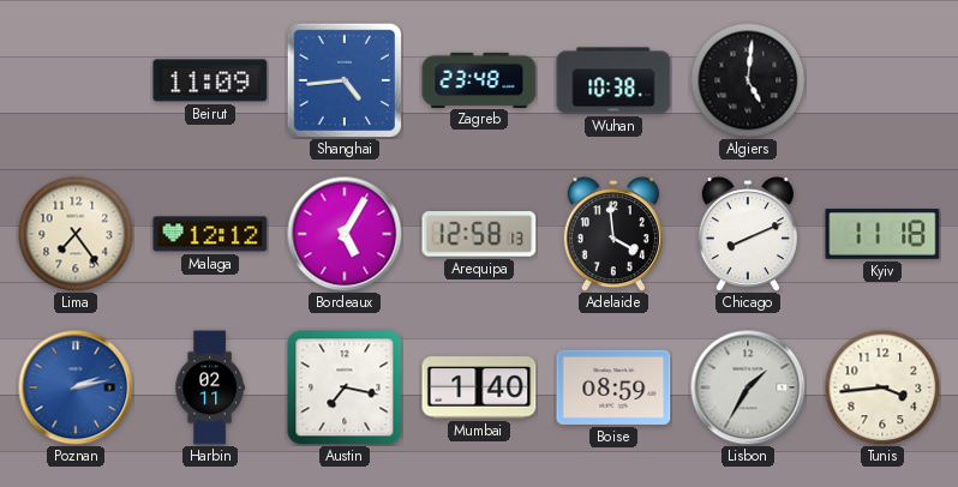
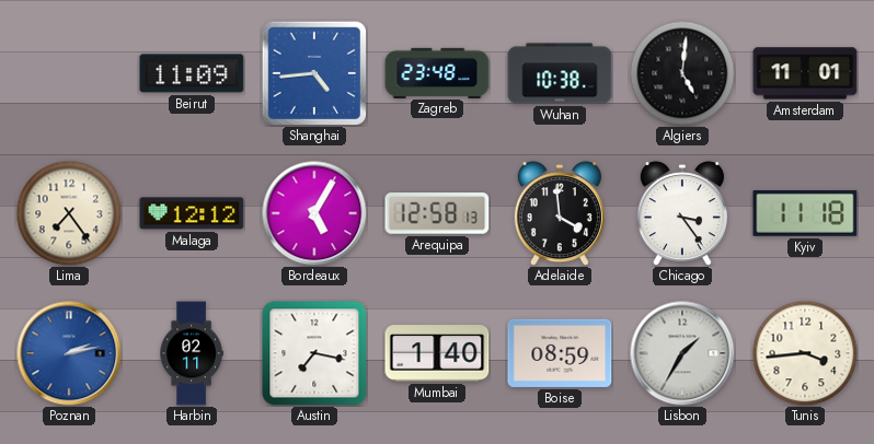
Amsterdam: none -> 11:01
Chicago: 8:11 -> 3:24
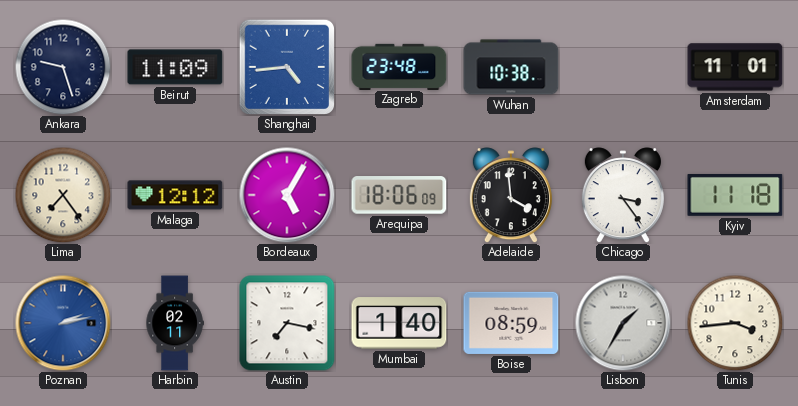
Ankara: none -> 9:27
Algiers: 5:01 -> none
Arequipa: 12:58 -> 18:06
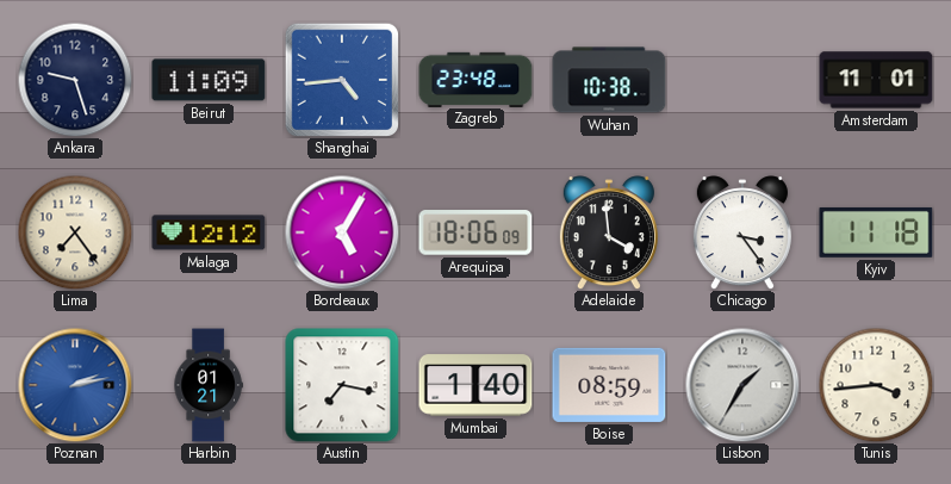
Harbin: 02:11 -> 01:21
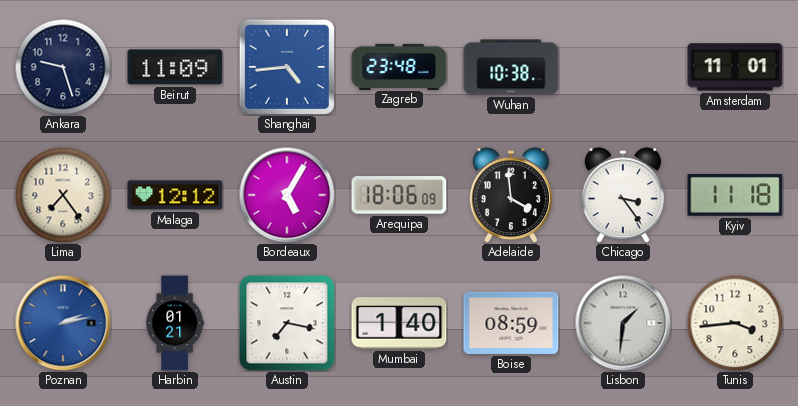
Lisbon: 1:35 -> 1:31
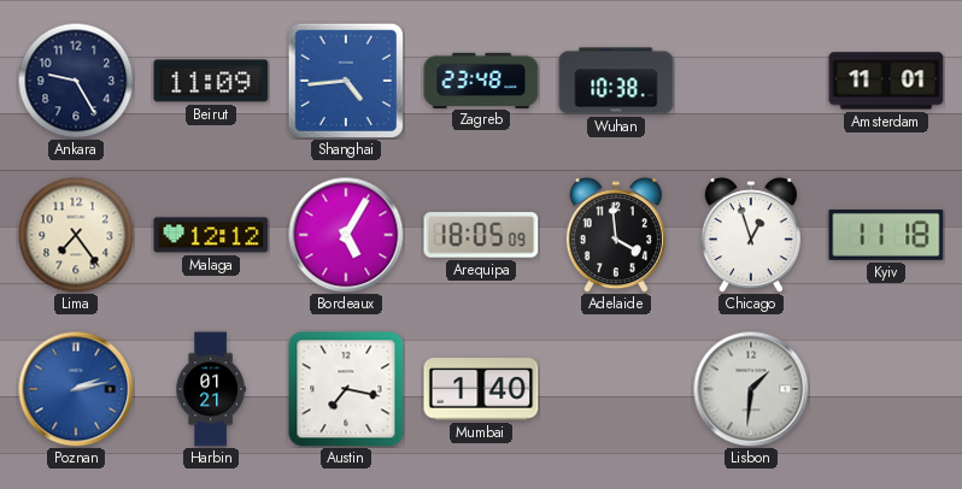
Ankara: 9:27 -> 9:25
Arequipa: 18:06 -> 18:05
Chicago: 3:24 -> 12:57
Boise: 08:59 -> none
Tunis: 3:44 -> none
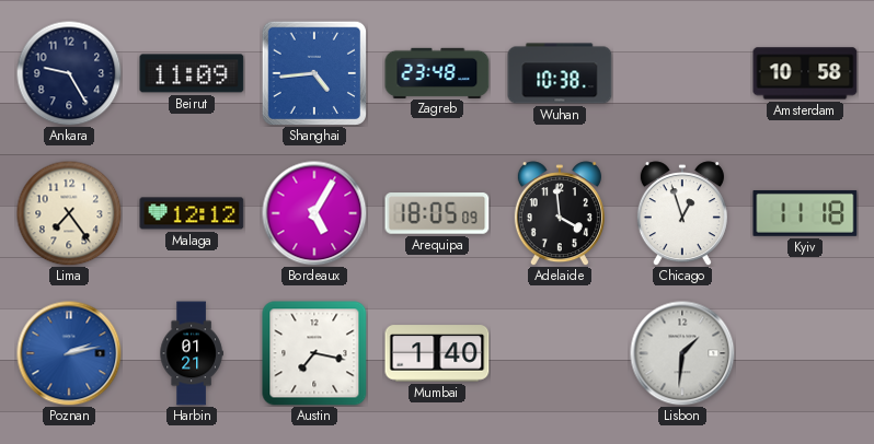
Amsterdam: 11:01 -> 10:58
